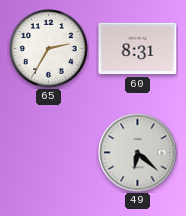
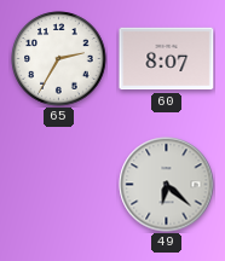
60: 8:31 -> 8:07
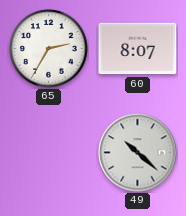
49: 6:22 -> 10:22
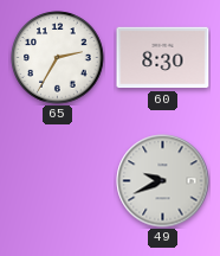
60: 8:07 -> 8:30
49: 10:22 -> 9:41
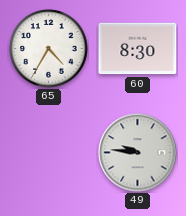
65: 2:35 -> 4:35
49: 9:41 -> 9:46
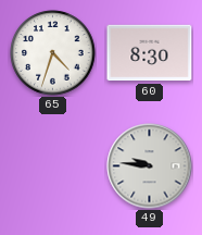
65: 4:35 -> 4:33
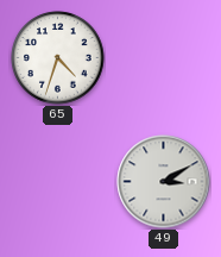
60: 8:30 -> none
49: 9:46 -> 3:10
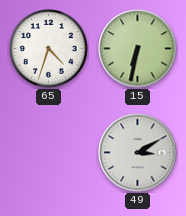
15: none -> 6:32
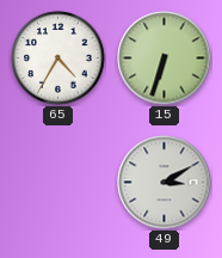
65: 4:33 -> 4:35
15: 6:32 -> 6:33
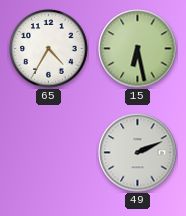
15: 6:33 -> 6:28
49: 3:10 -> 2:11
